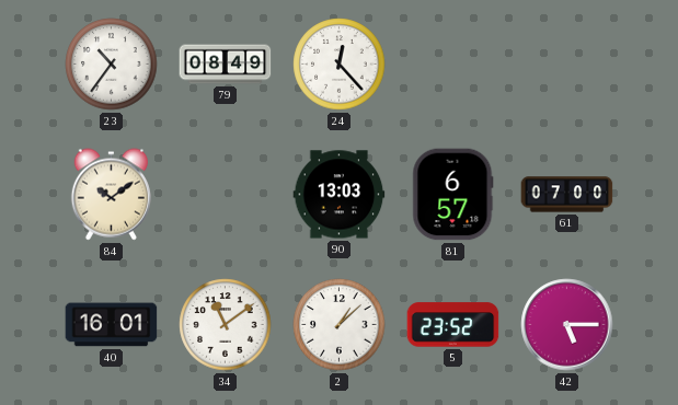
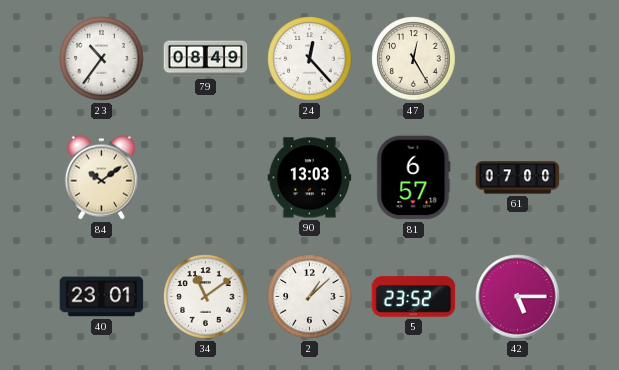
47: none -> 12:25
40: 16:01 -> 23:01
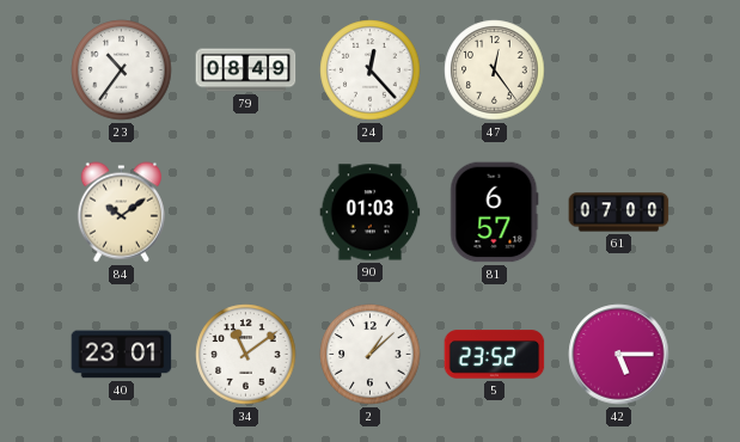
47: 12:25 -> 12:24
90: 13:03 -> 01:03
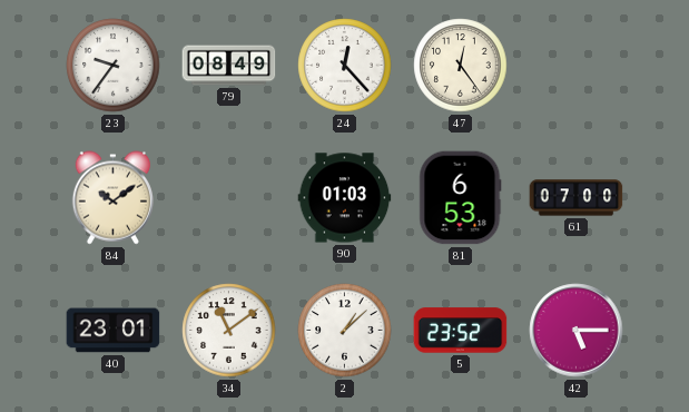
23: 10:36 -> 9:36
81: 6:57 -> 6:53
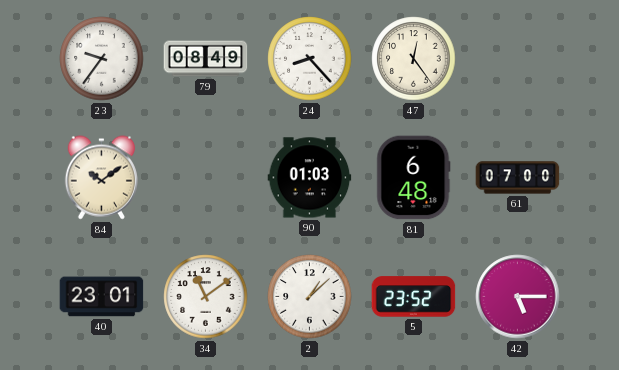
24: 12:23 -> 8:23
81: 6:53 -> 6:48
